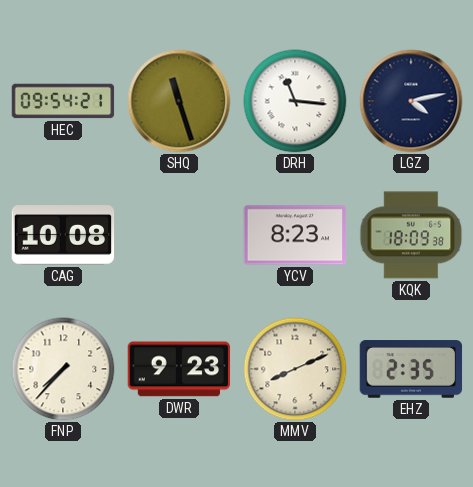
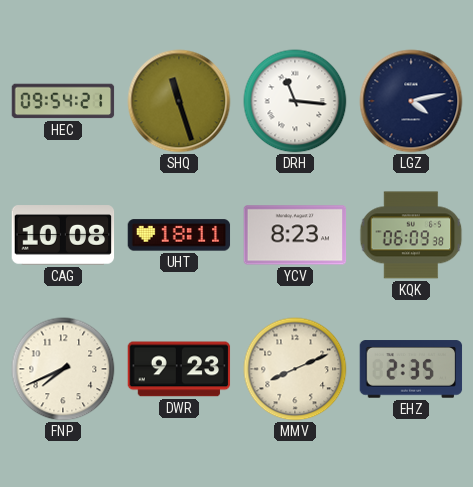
UHT: none -> 18:11
KQK: 18:09 -> 06:09
FNP: 7:37 -> 7:41
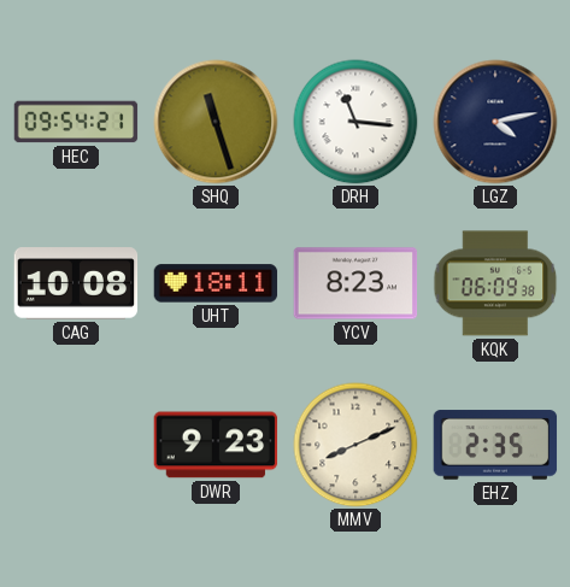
FNP: 7:41 -> none
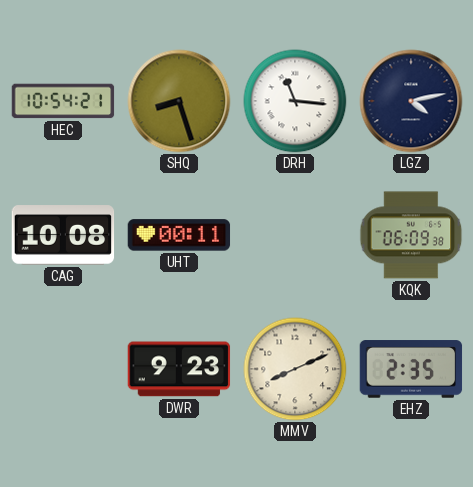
HEC: 09:54 -> 10:54
SHQ: 11:27 -> 8:27
UHT: 18:11 -> 00:11
YCV: 8:23 -> none
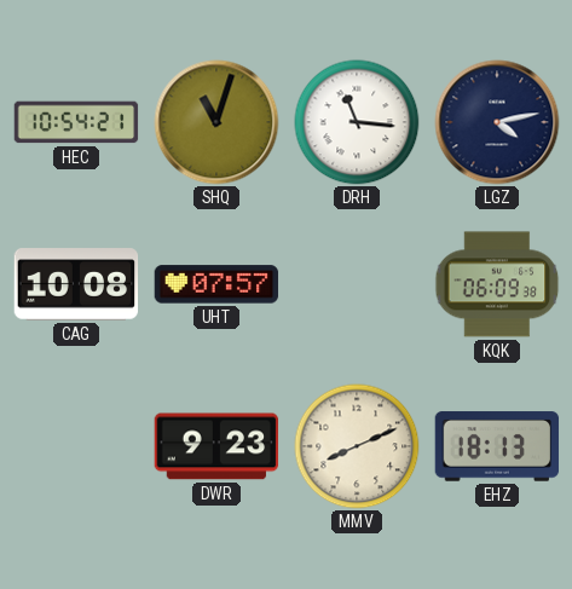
SHQ: 8:27 -> 11:03
UHT: 00:11 -> 07:57
EHZ: 2:35 -> 18:13
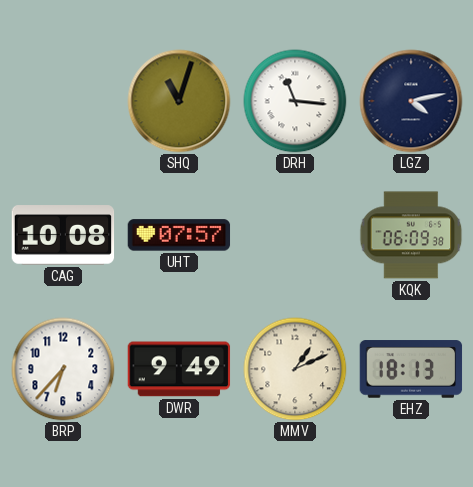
HEC: 10:54 -> none
BRP: none -> 6:37
DWR: 9:23 -> 9:49
MMV: 8:11 -> 1:11
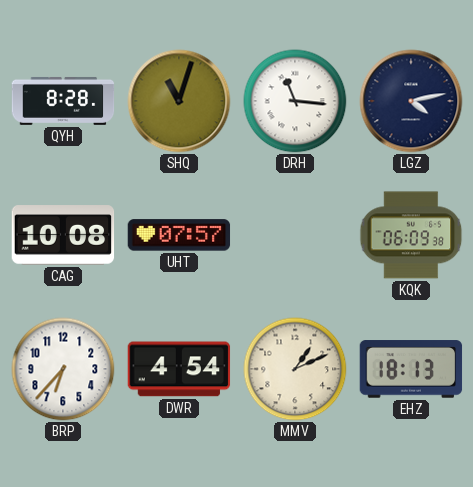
QYH: none -> 8:28
DWR: 9:49 -> 4:54
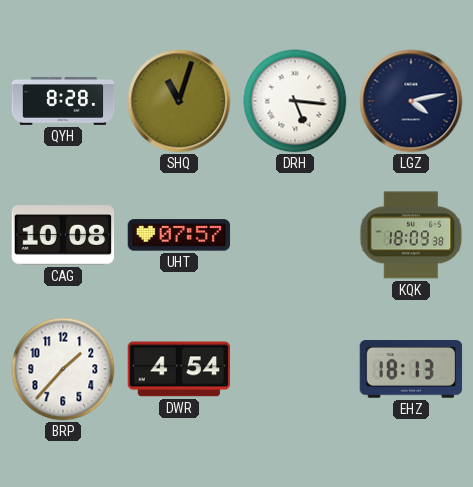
DRH: 11:16 -> 5:16
KQK: 06:09 -> 18:09
BRP: 6:37 -> 1:37
MMV: 1:11 -> none
